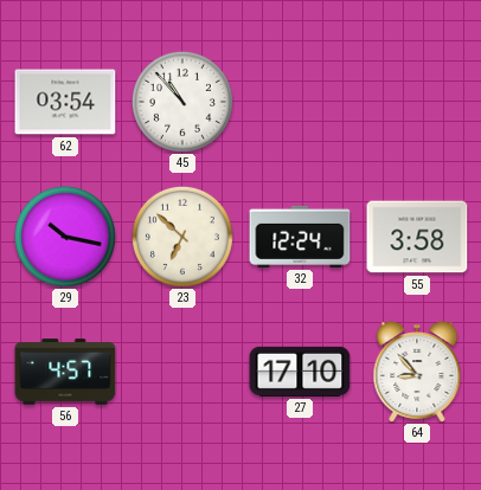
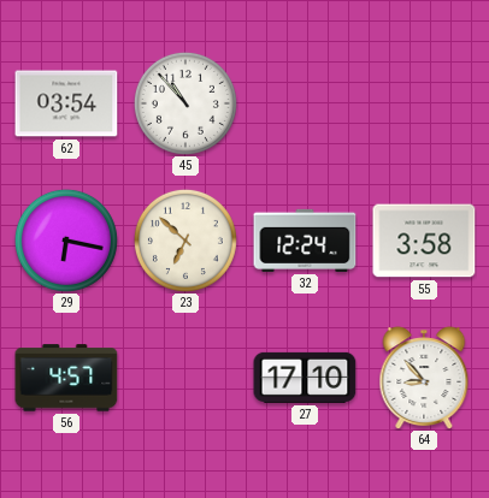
29: 10:17 -> 6:17
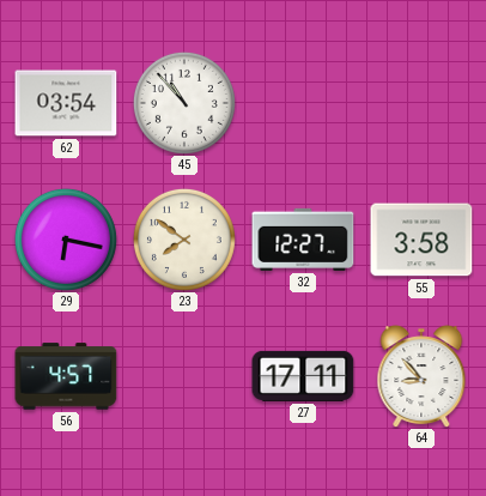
23: 6:52 -> 7:51
32: 12:24 -> 12:27
27: 17:10 -> 17:11
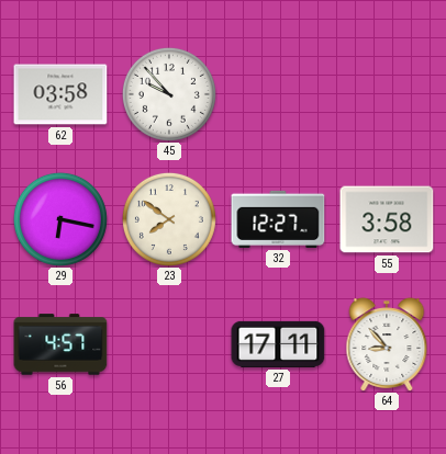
62: 03:54 -> 03:58
45: 10:53 -> 9:53
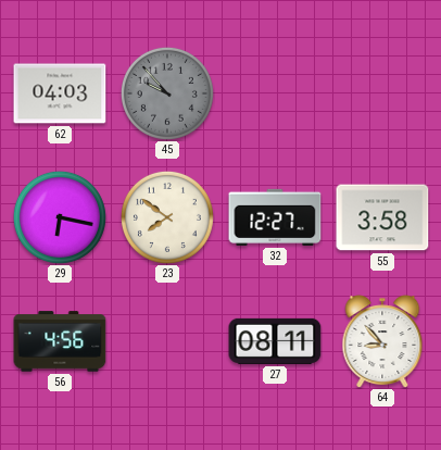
62: 03:58 -> 04:03
45 dial: white -> grey
56: 4:57 -> 4:56
27: 17:11 -> 08:11
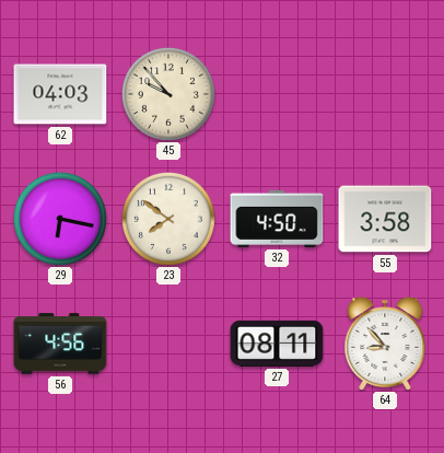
45 dial: grey -> cream
32: 12:27 -> 4:50
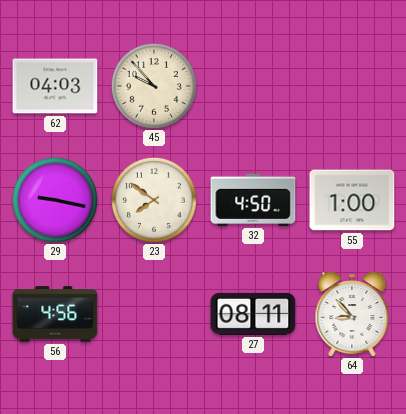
29: 6:17 -> 9:17
55: 3:58 -> 1:00
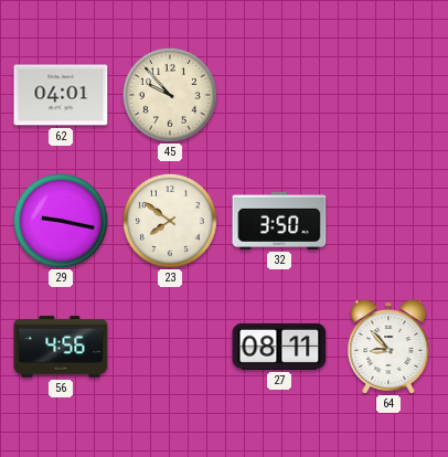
62: 04:03 -> 04:01
32: 4:50 -> 3:50
55: 1:00 -> none
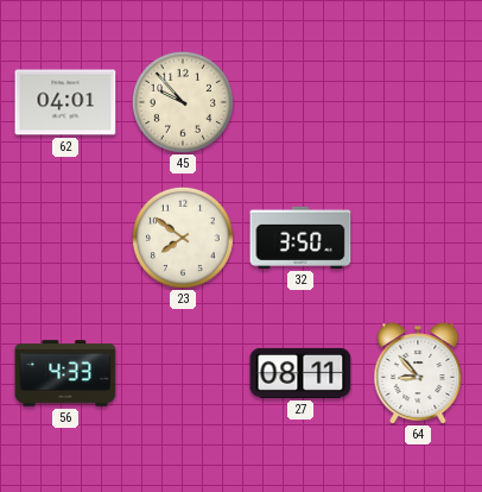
29: 9:17 -> none
56: 4:56 -> 4:33
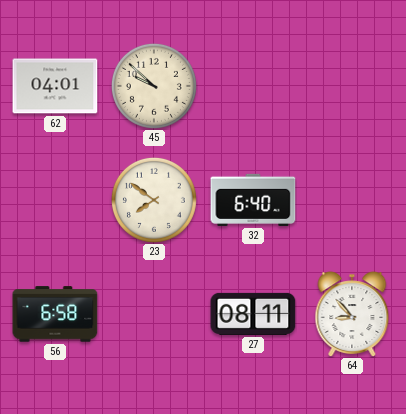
45: 9:53 -> 9:52
32: 3:50 -> 6:40
56: 4:33 -> 6:58
